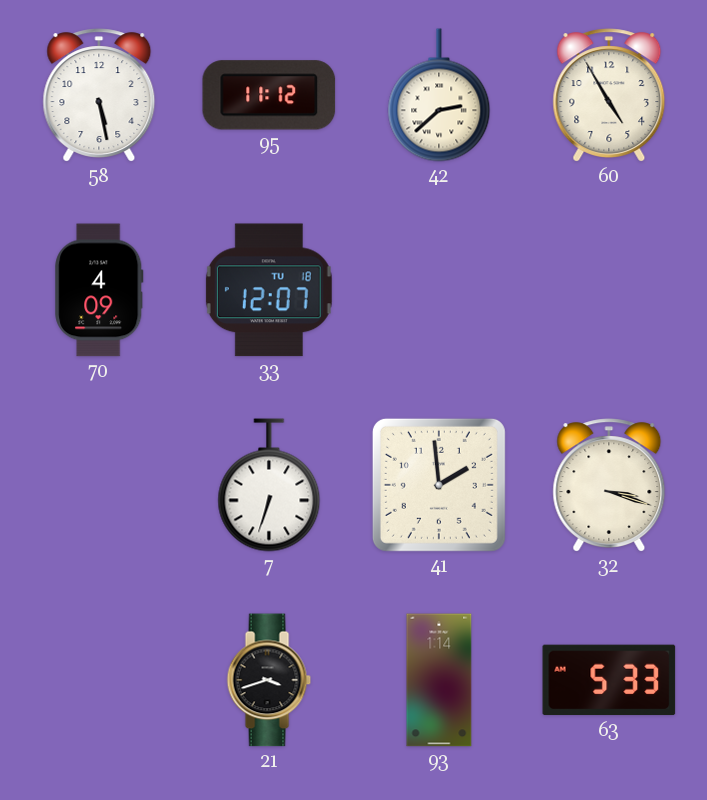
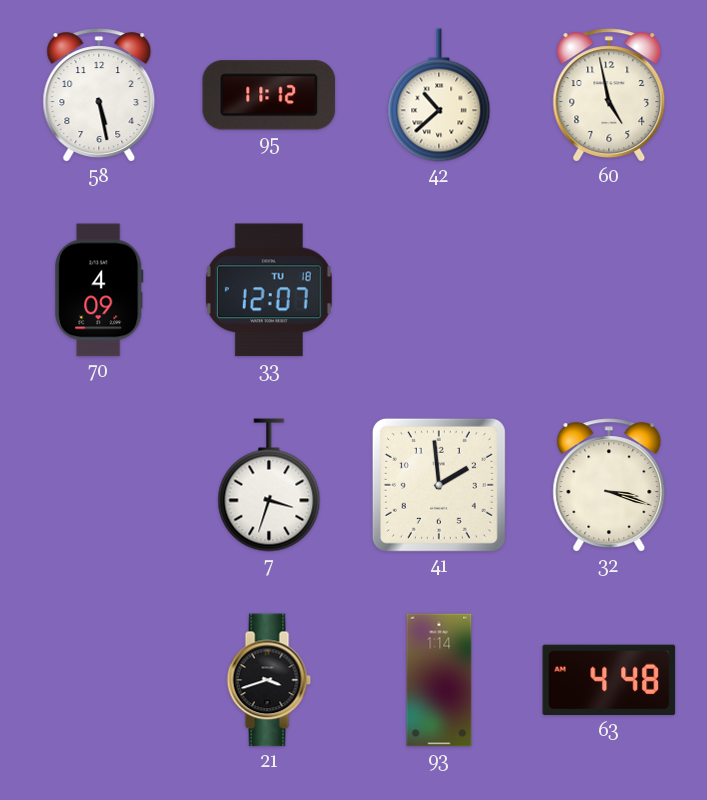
42: 2:38 -> 10:38
60: 4:55 -> 4:58
7: 6:33 -> 3:33
63: 5:33 -> 4:48
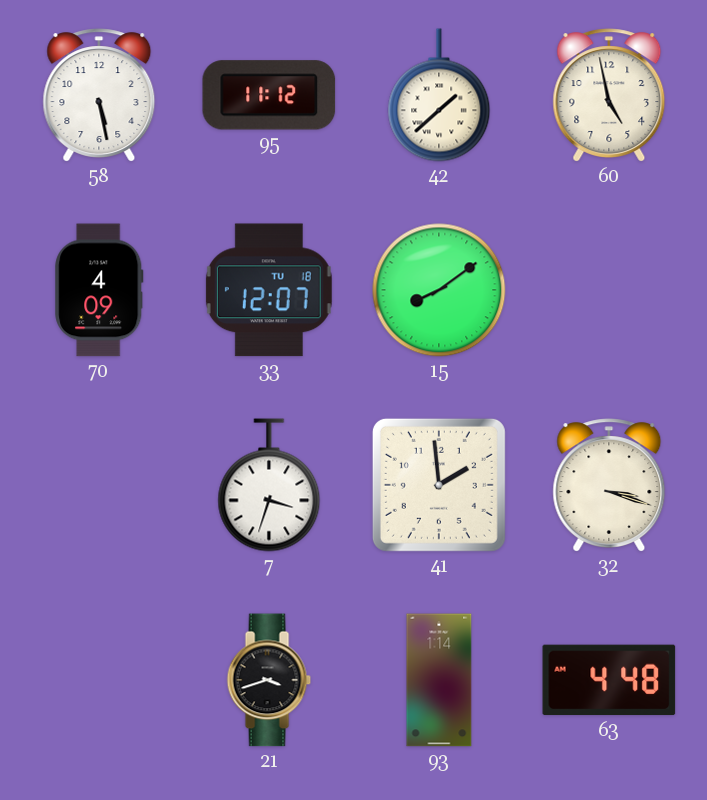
42: 10:38 -> 1:38
15: none -> 8:09
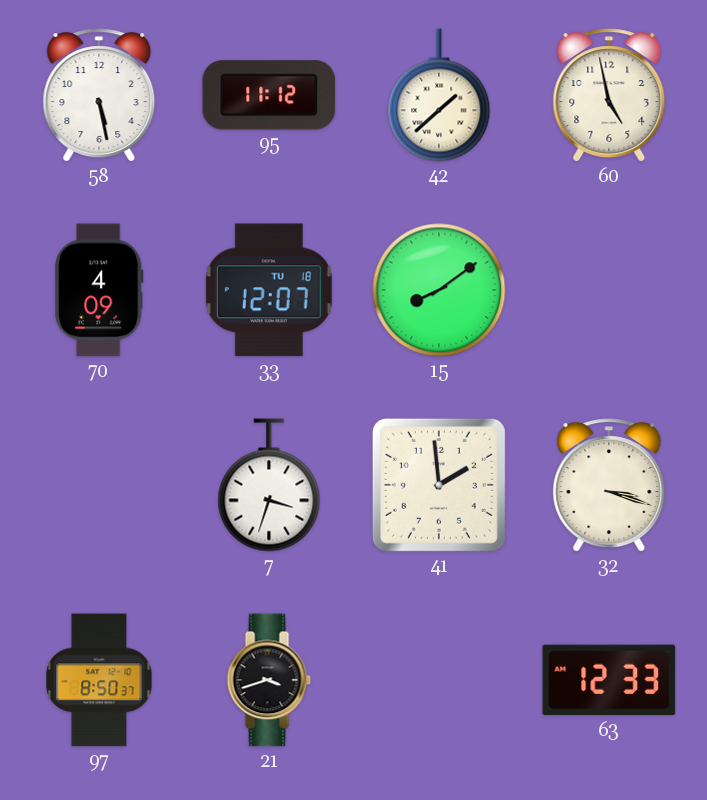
97: none -> 8:50
93: 1:14 -> none
63: 4:48 -> 12:33
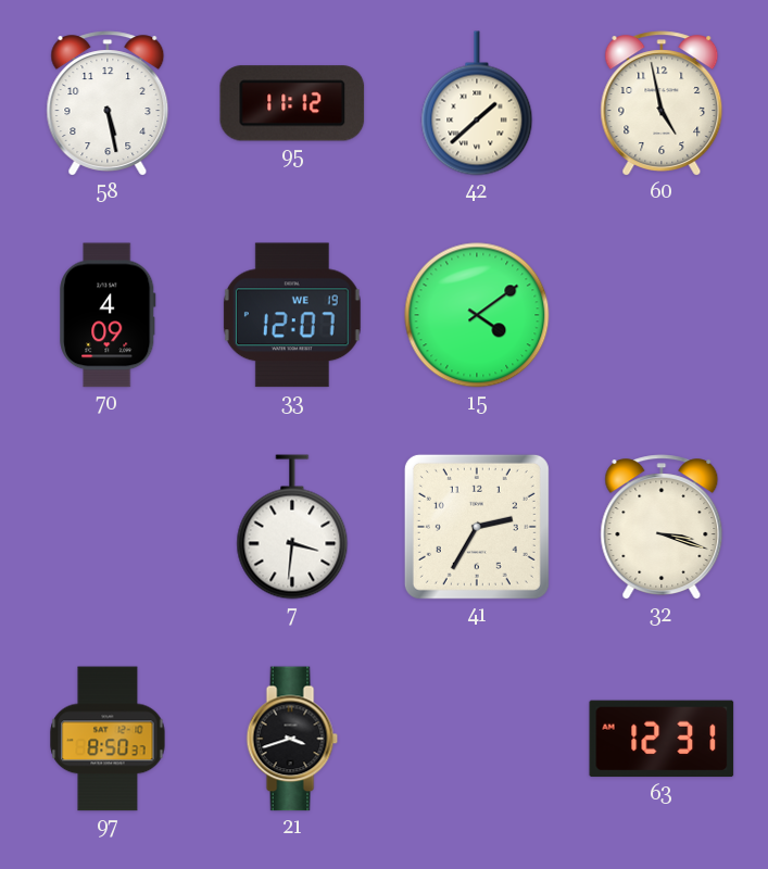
33 date: TU 18 -> WE 19
15: 8:09 -> 4:09
7: 3:33 -> 3:31
41: 1:59 -> 2:35
63: 12:33 -> 12:31
